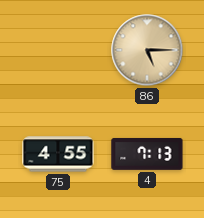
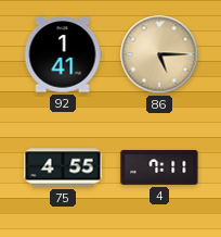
92: none -> 1:41
4: 7:13 -> 7:11
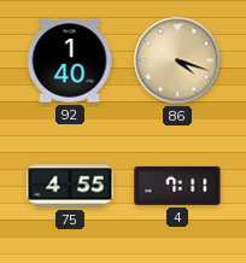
92: 1:41 -> 1:40
86: 5:15 -> 4:18
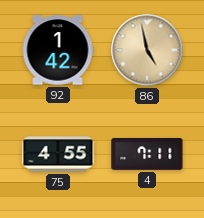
92: 1:40 -> 1:42
86: 4:18 -> 4:58
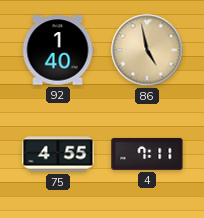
92: 1:42 -> 1:40
